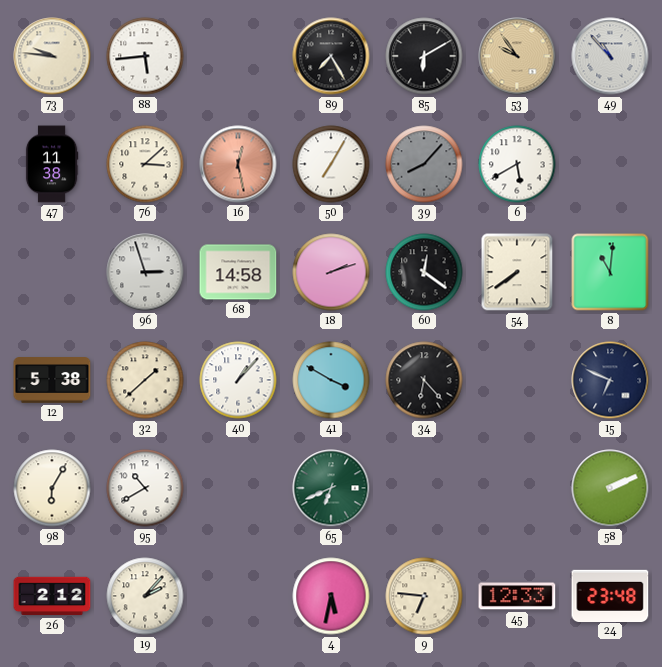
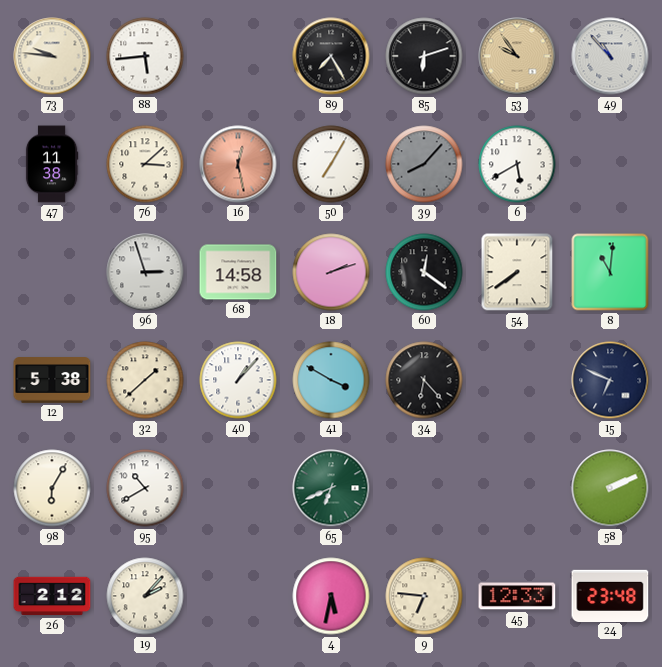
85: 6:10 -> 6:12
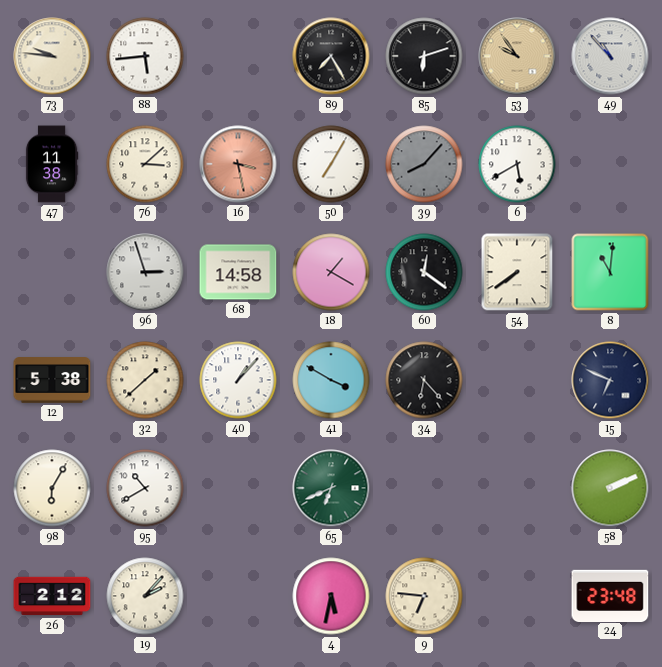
16: 12:28 -> 3:28
18: 2:12 -> 1:20
45: 12:33 -> none
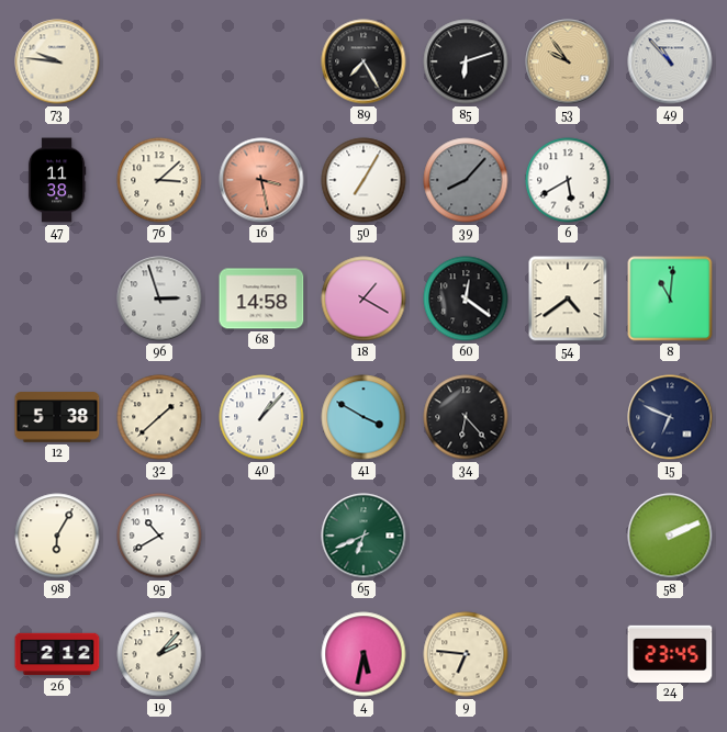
88: 5:44 -> none
54: 7:39 -> 4:39
24: 23:48 -> 23:45
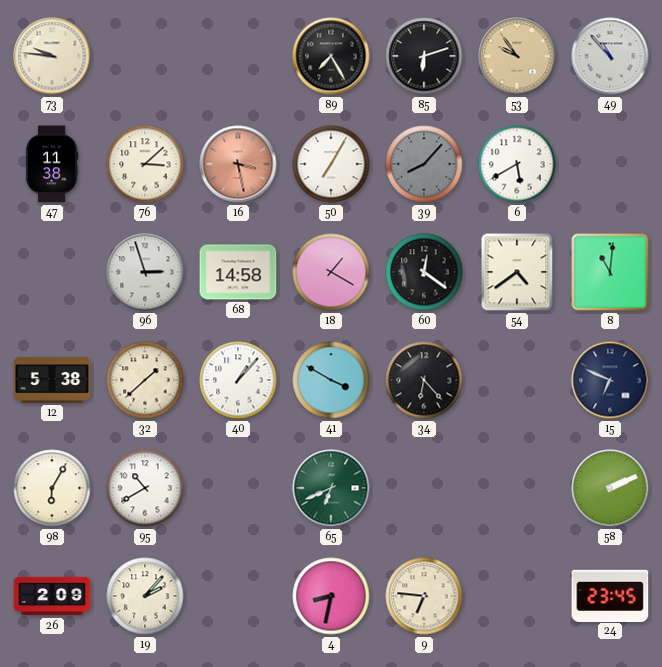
26: 2:12 -> 2:09
4: 5:32 -> 8:32
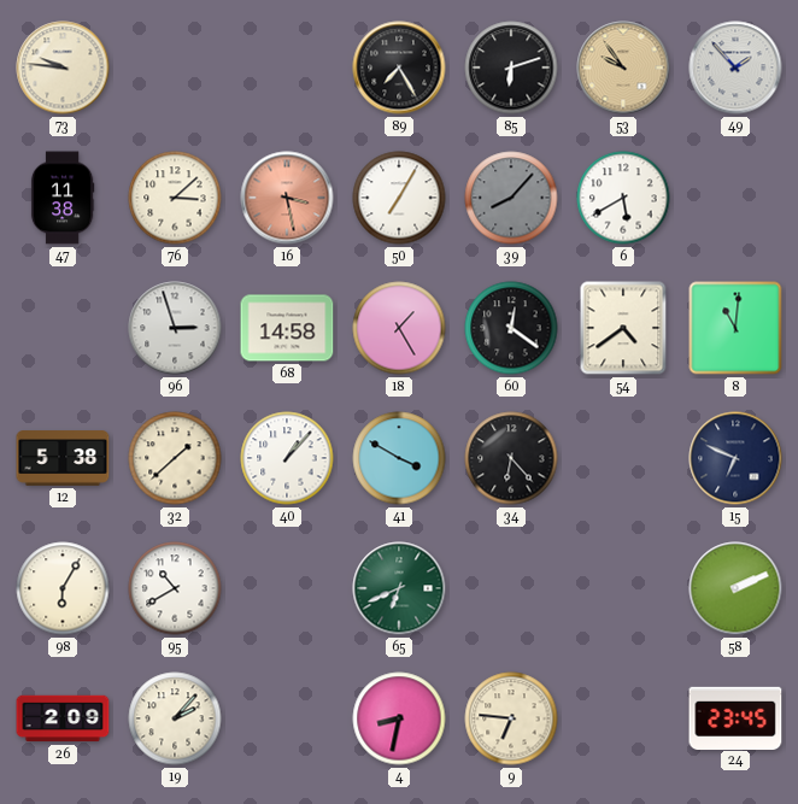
49: 10:53 -> 1:53
18: 1:20 -> 1:25
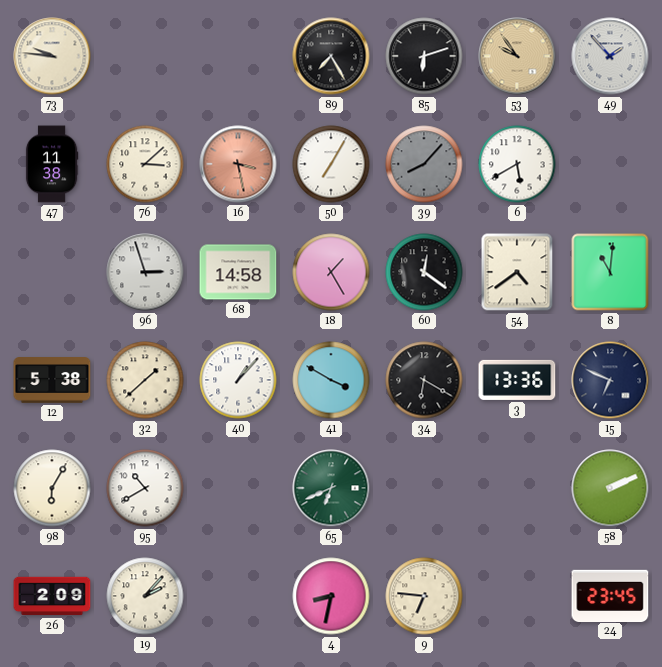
34: 6:23 -> 6:20
3: none -> 13:36
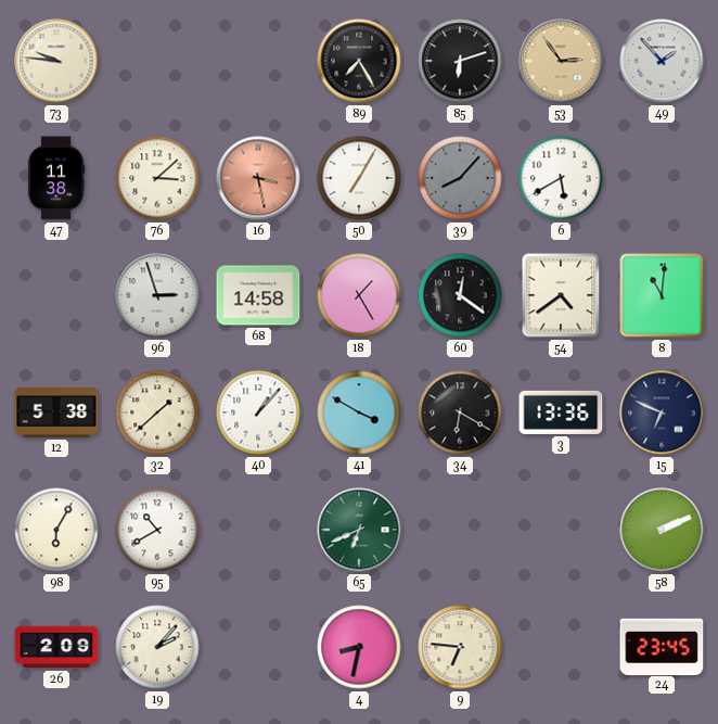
53: 9:54 -> 2:54
